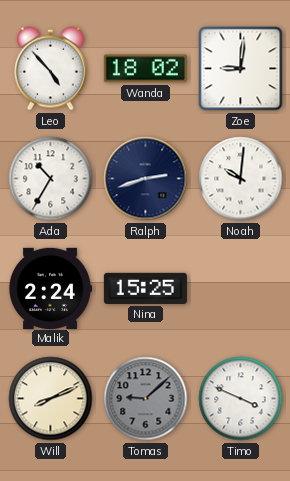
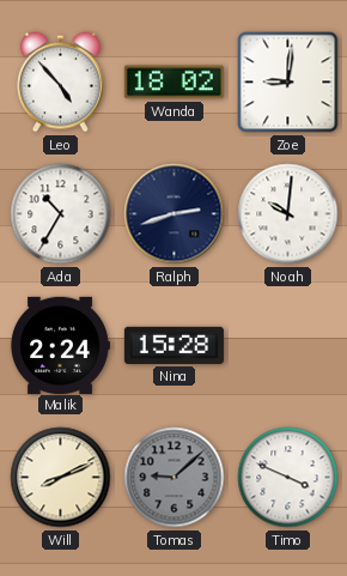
Nina: 15:25 -> 15:28
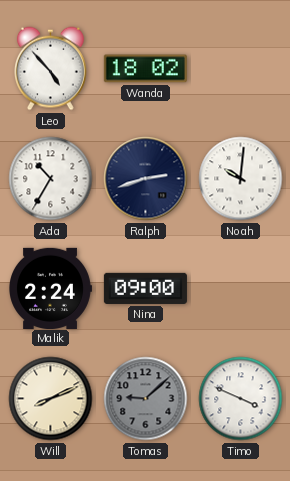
Zoe: 9:01 -> none
Nina: 15:28 -> 09:00
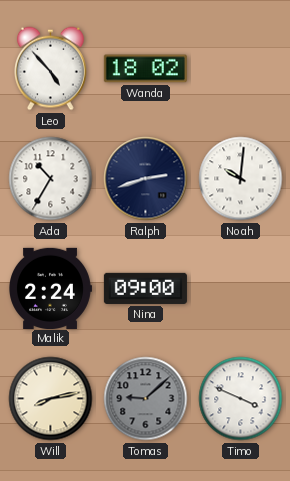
Will: 8:11 -> 8:13
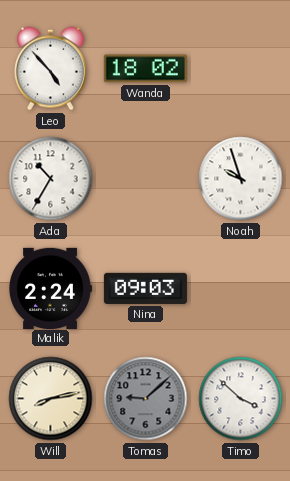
Ralph: 2:42 -> none
Noah: 10:01 -> 9:57
Nina: 09:00 -> 09:03
Timo: 3:49 -> 3:52
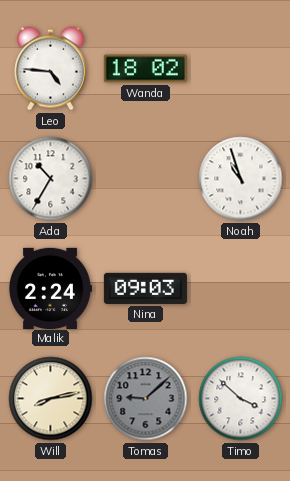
Leo: 4:53 -> 4:46
Noah: 9:57 -> 10:57
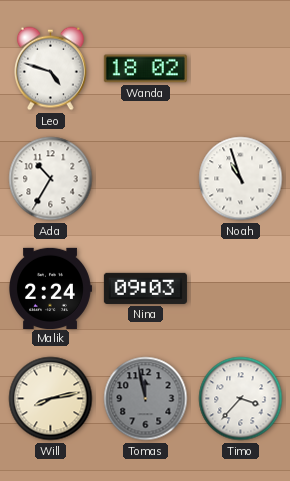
Leo: 4:46 -> 4:48
Tomas: 9:08 -> 11:58
Timo: 3:52 -> 3:37
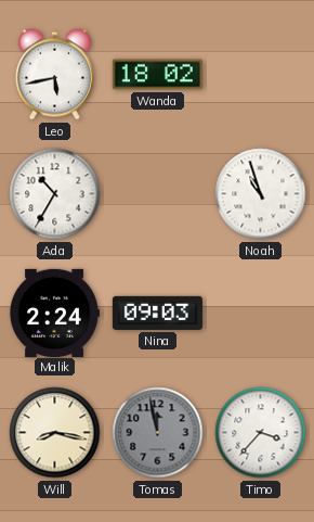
Leo: 4:48 -> 5:43
Will: 8:13 -> 8:17
